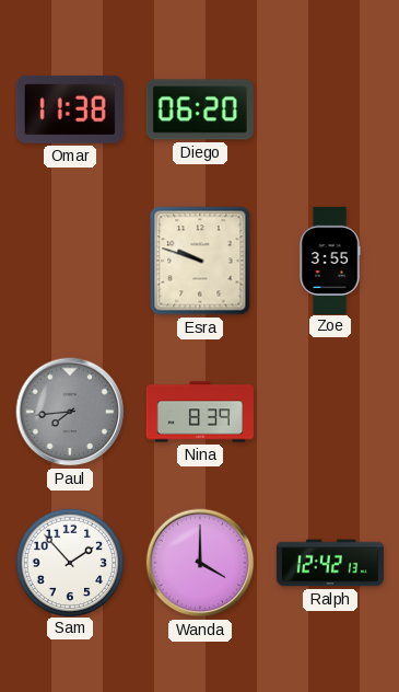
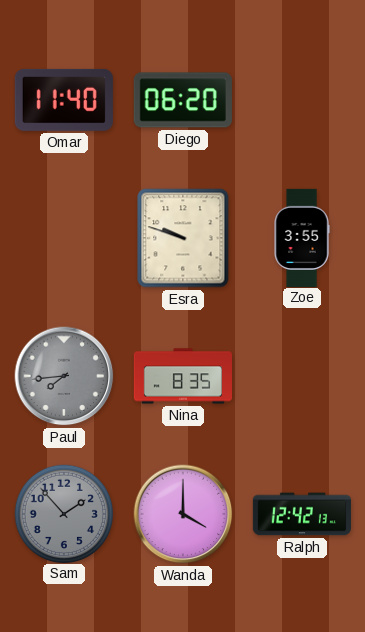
Omar: 11:38 -> 11:40
Nina: 8:39 -> 8:35
Sam dial: white -> grey
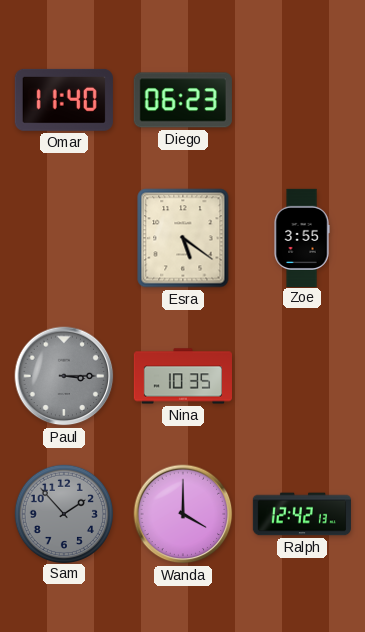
Diego: 06:20 -> 06:23
Esra: 9:48 -> 5:21
Paul: 7:44 -> 3:15
Nina: 8:35 -> 10:35
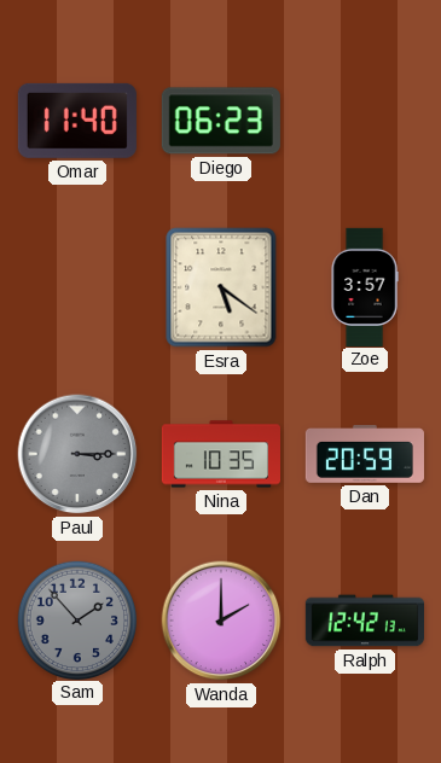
Zoe: 3:55 -> 3:57
Dan: none -> 20:59
Wanda: 4:00 -> 2:00
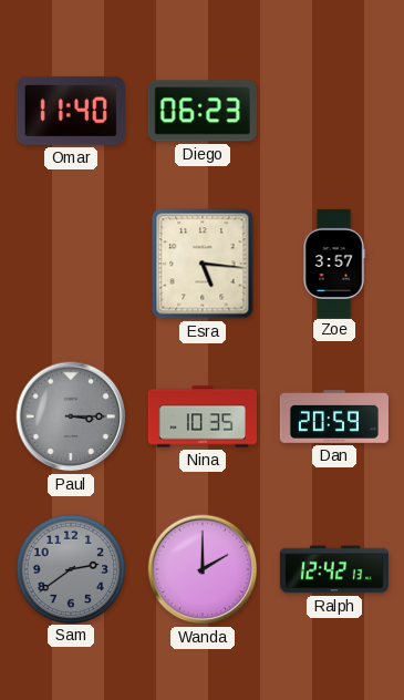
Esra: 5:21 -> 5:16
Sam: 1:53 -> 2:39
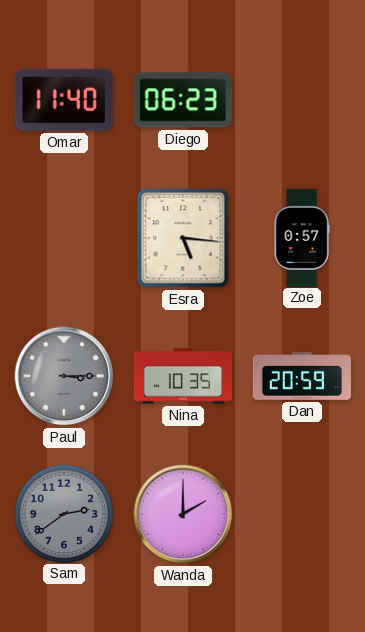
Zoe: 3:57 -> 0:57
Ralph: 12:42 -> none
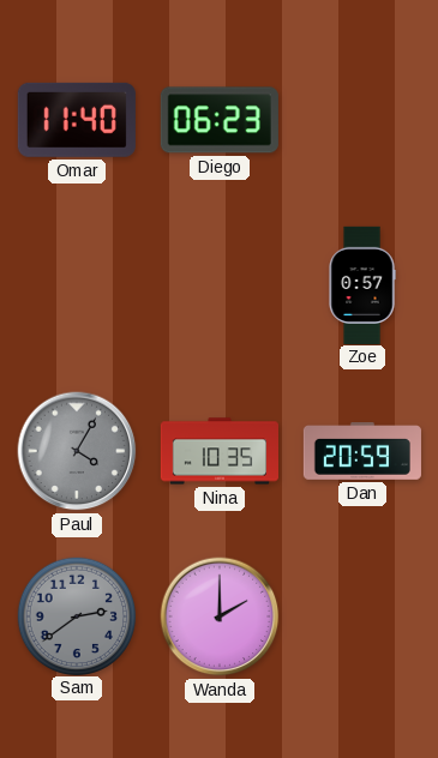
Esra: 5:16 -> none
Paul: 3:15 -> 4:05
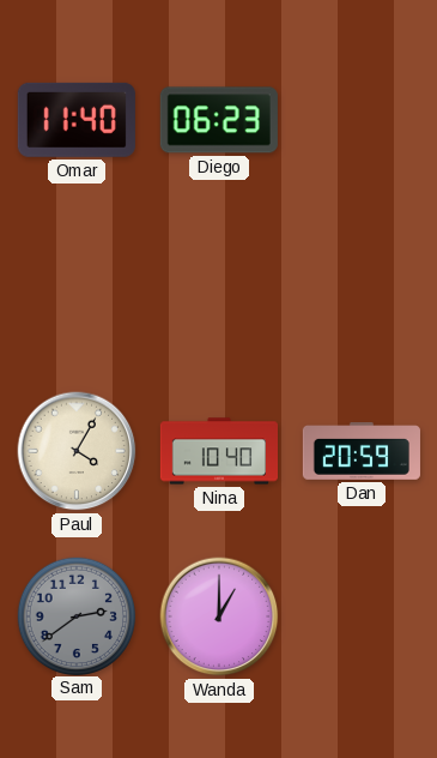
Zoe: 0:57 -> none
Paul dial: grey -> cream
Nina: 10:35 -> 10:40
Wanda: 2:00 -> 1:00
